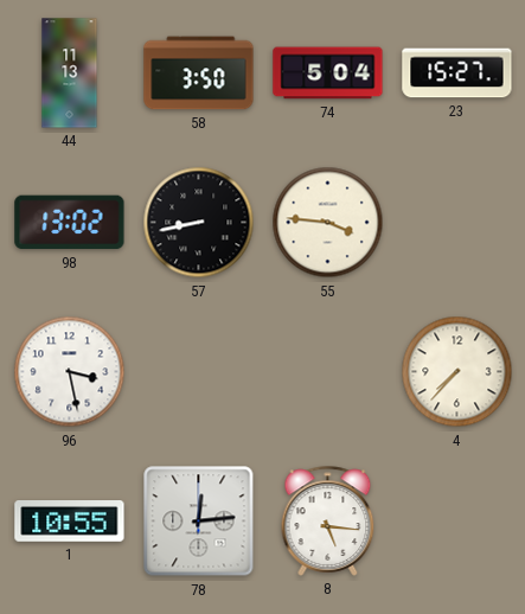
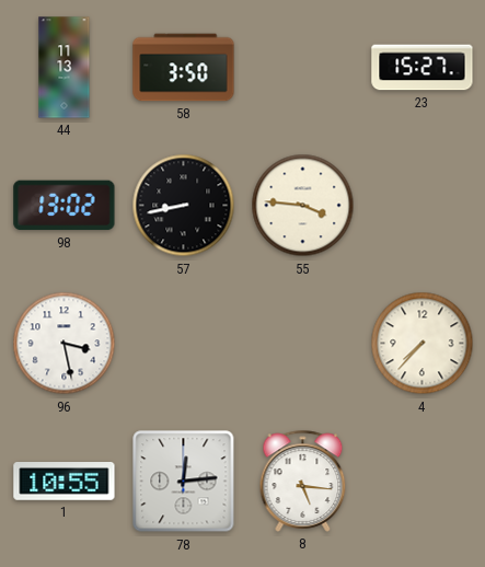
74: 5:04 -> none
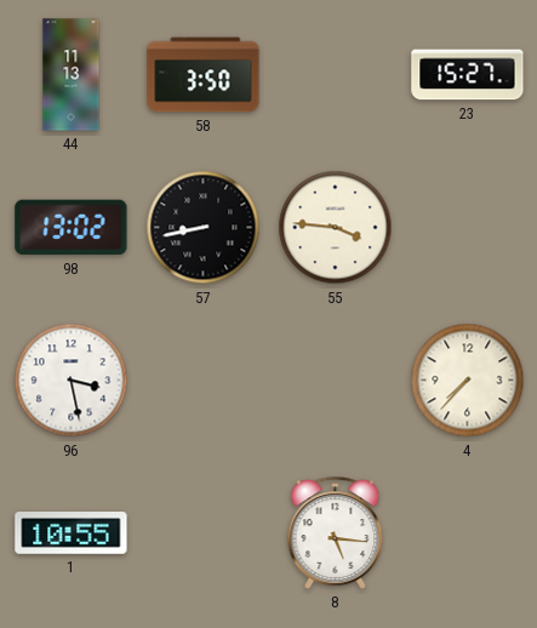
78: 12:14 -> none
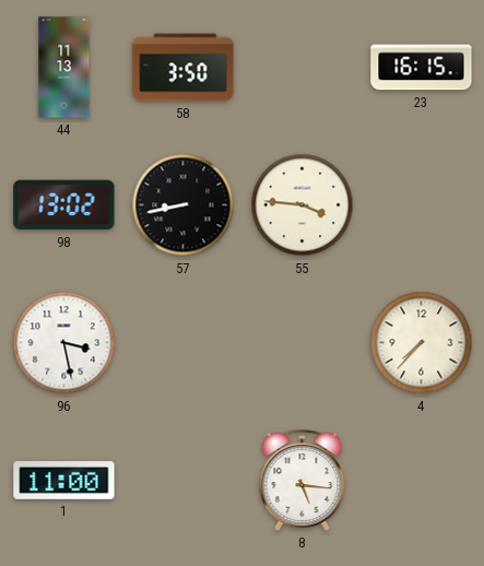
23: 15:27 -> 16:15
1: 10:55 -> 11:00
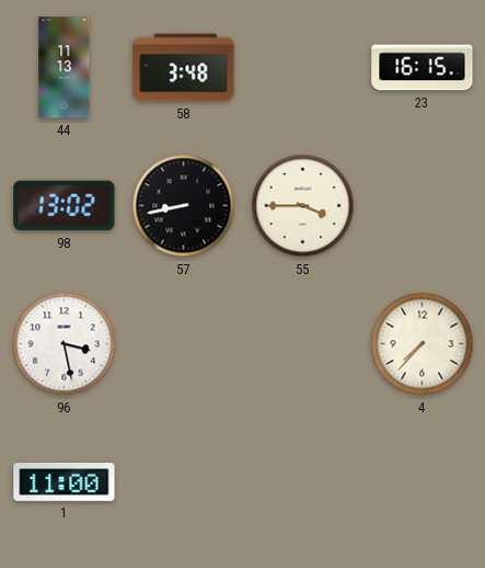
58: 3:50 -> 3:48
55: 3:46 -> 3:45
8: 5:16 -> none
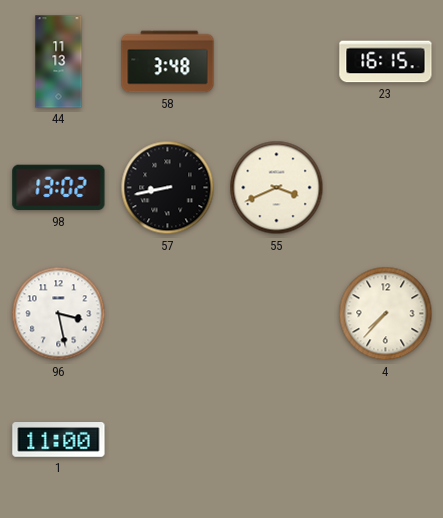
55: 3:45 -> 3:41
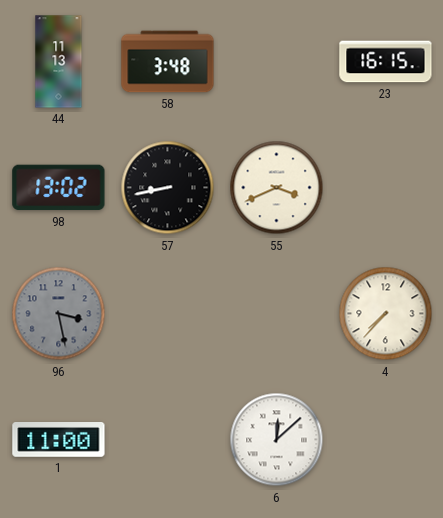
96 dial: white -> grey
6: none -> 12:08
